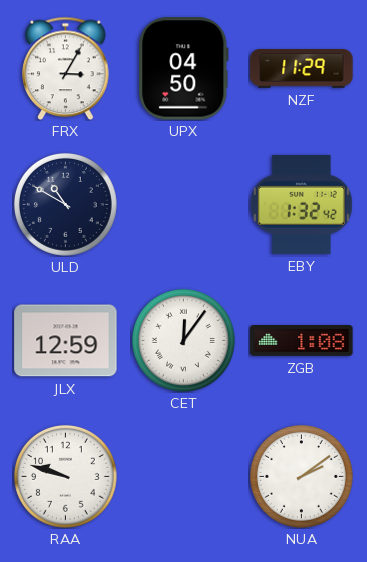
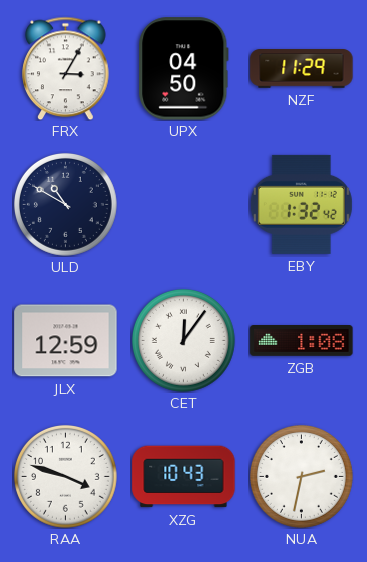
RAA: 9:48 -> 3:48
XZG: none -> 10:43
NUA: 2:09 -> 2:32
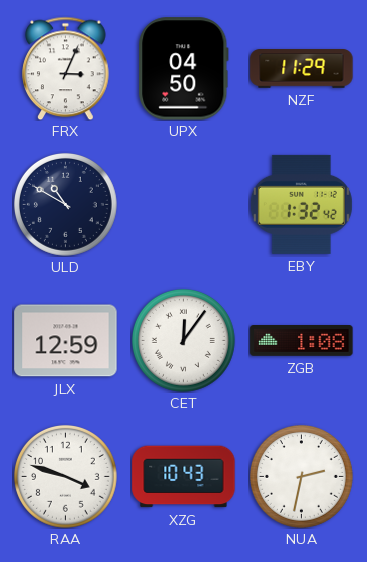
FRX: 3:05 -> 3:04
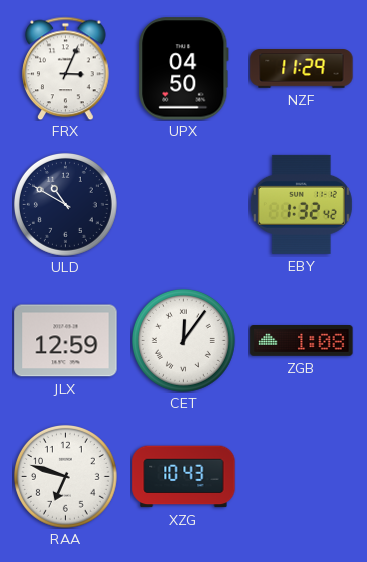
RAA: 3:48 -> 6:48
NUA: 2:32 -> none
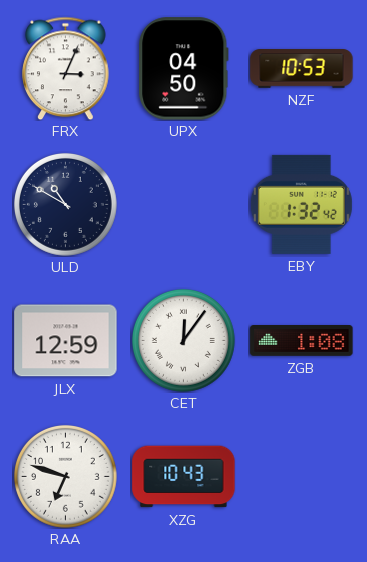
NZF: 11:29 -> 10:53
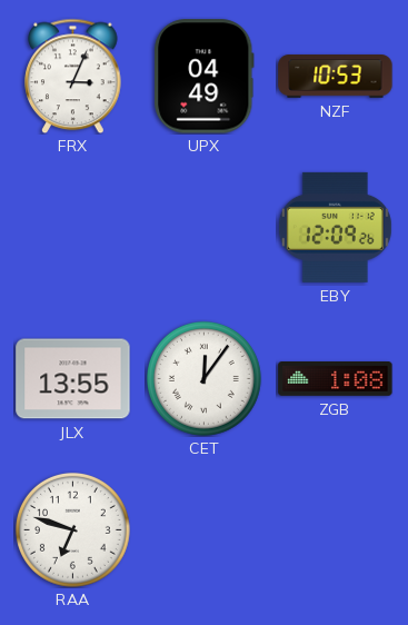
UPX: 04:50 -> 04:49
ULD: 10:50 -> none
EBY: 1:32 -> 12:09
JLX: 12:59 -> 13:55
XZG: 10:43 -> none
